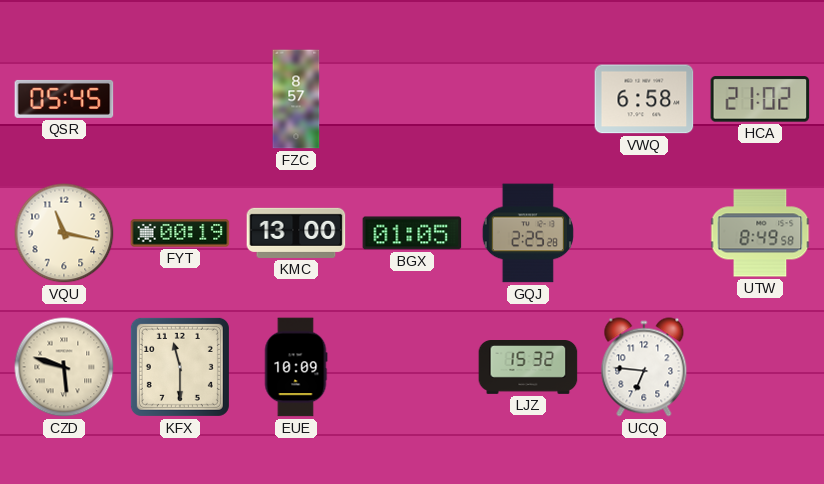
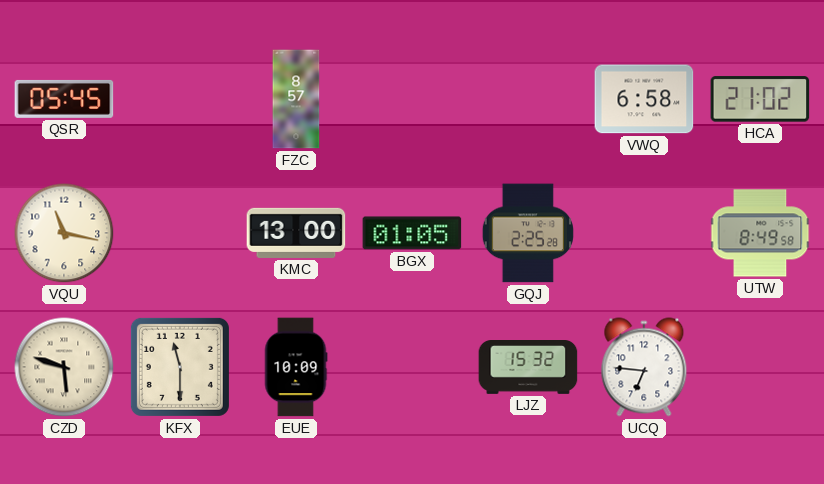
FYT: 00:19 -> none
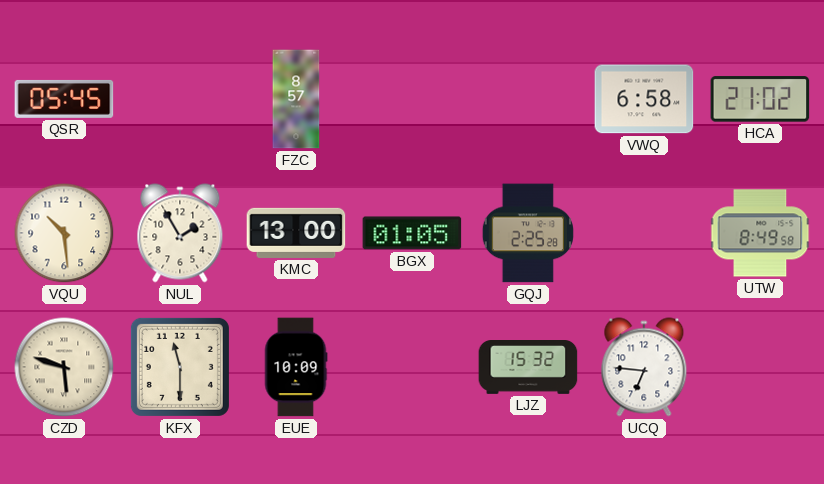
VQU: 11:17 -> 10:29
NUL: none -> 1:55
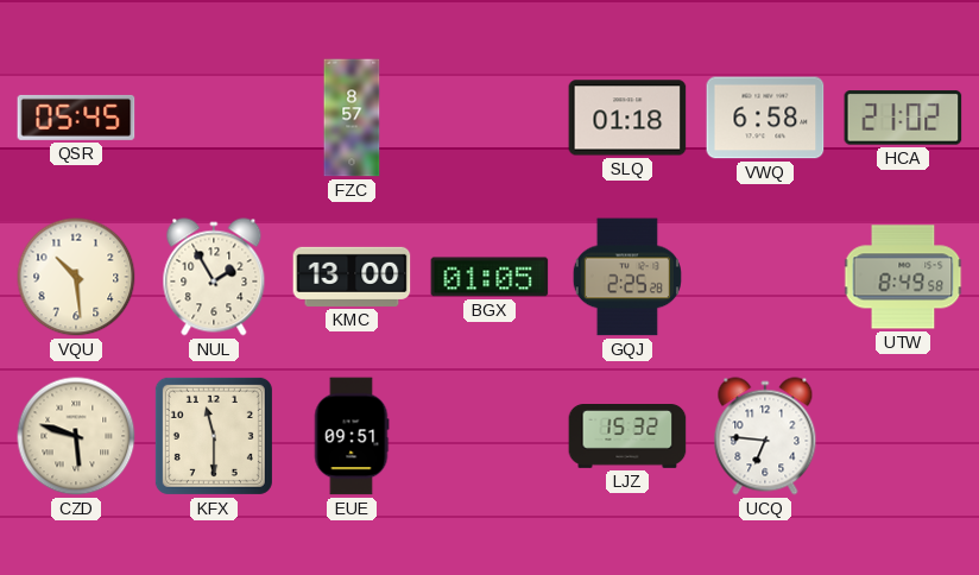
SLQ: none -> 01:18
EUE: 10:09 -> 09:51
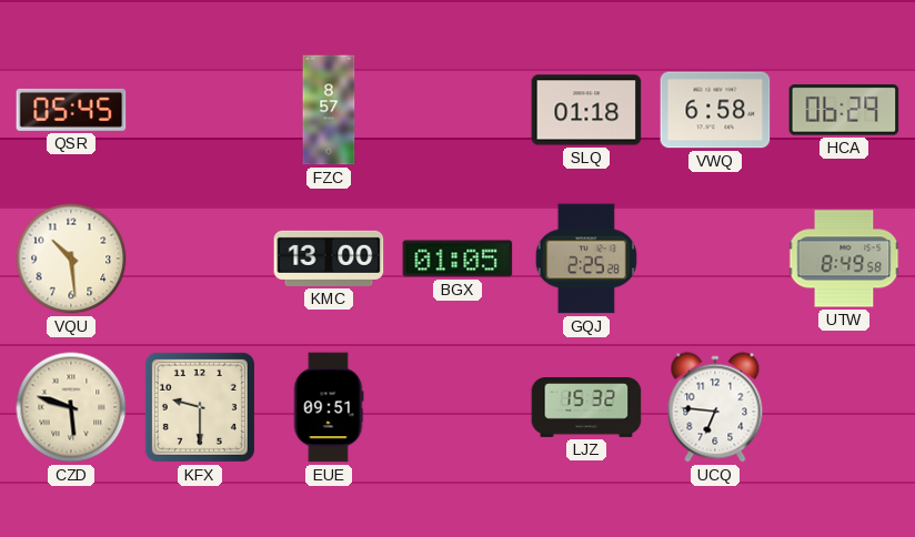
HCA: 21:02 -> 06:29
NUL: 1:55 -> none
KFX: 11:30 -> 9:30
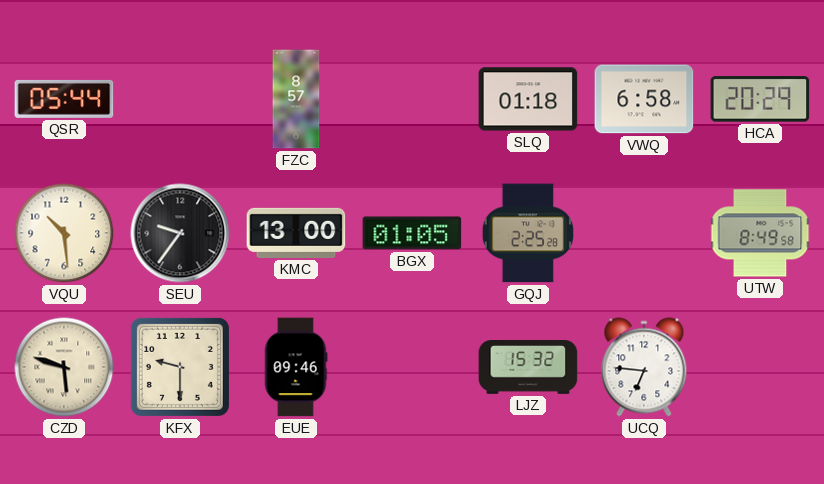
QSR: 05:45 -> 05:44
HCA: 06:29 -> 20:29
SEU: none -> 9:36
EUE: 09:51 -> 09:46
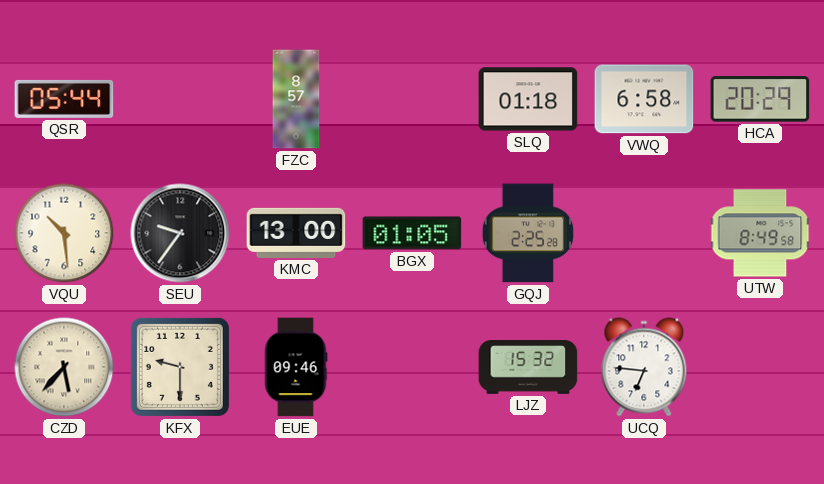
CZD: 5:48 -> 5:37
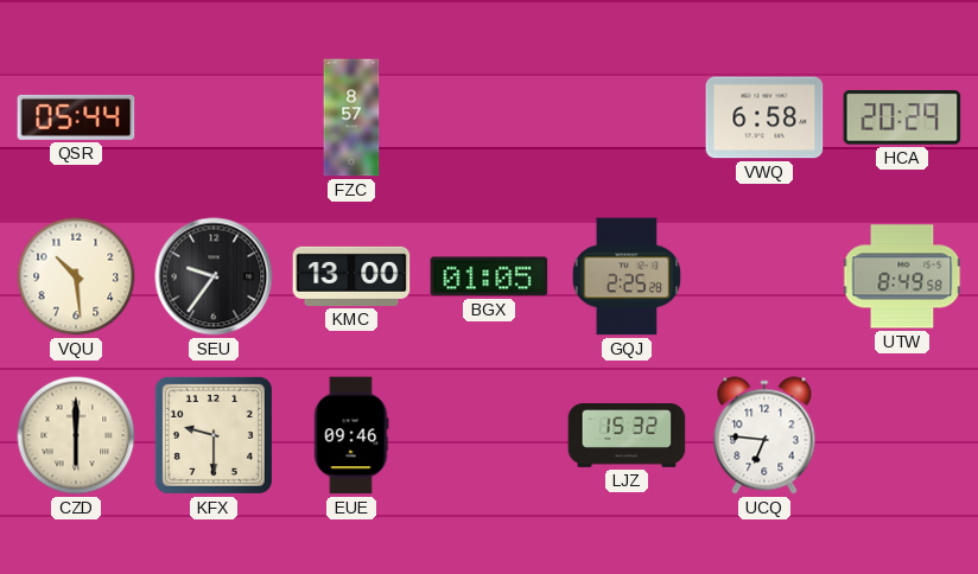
SLQ: 01:18 -> none
CZD: 5:37 -> 6:00
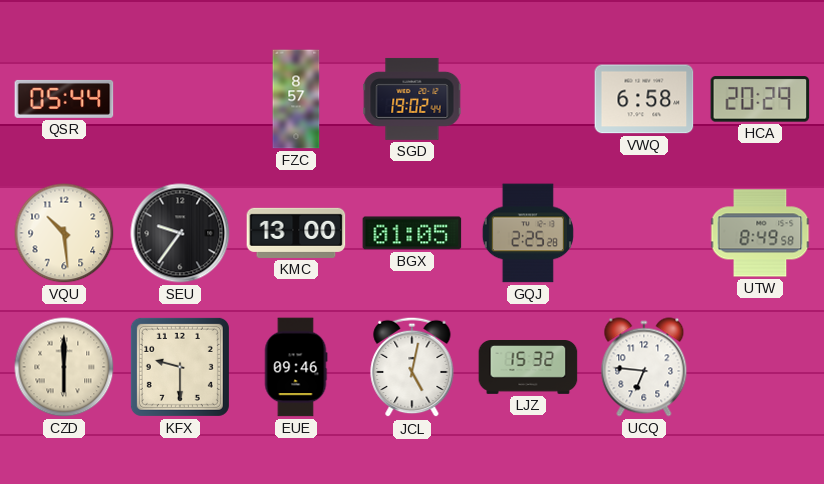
SGD: none -> 19:02
JCL: none -> 5:02
